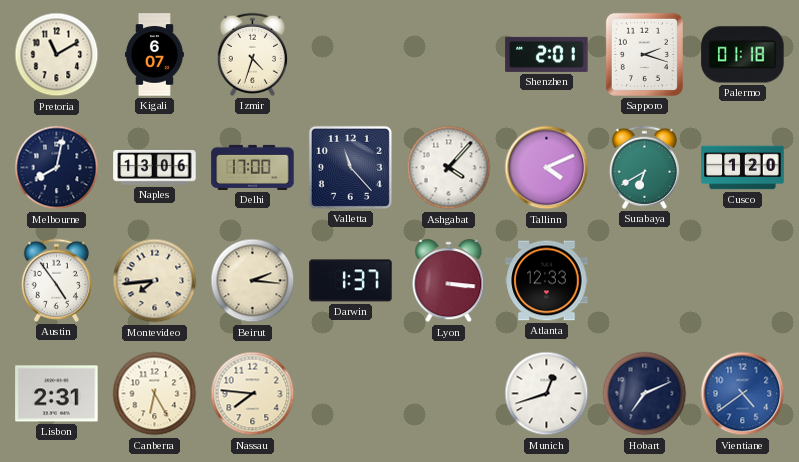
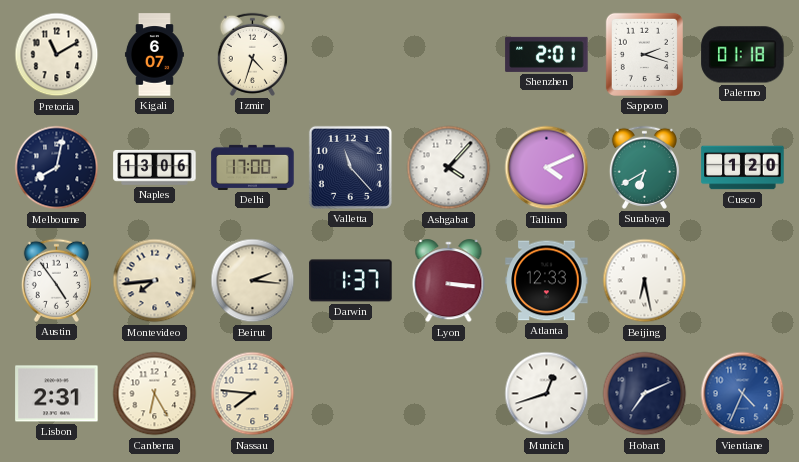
Beijing: none -> 6:28
Vientiane: 4:39 -> 4:34
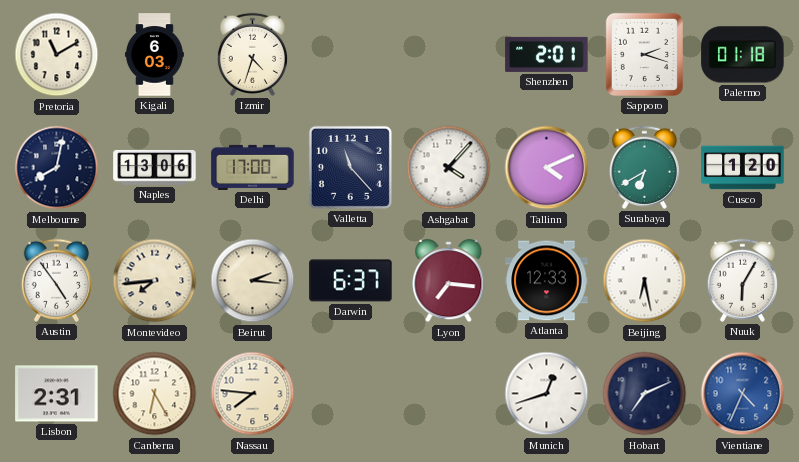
Kigali: 6:07 -> 6:03
Darwin: 1:37 -> 6:37
Lyon: 3:16 -> 7:16
Nuuk: none -> 6:05
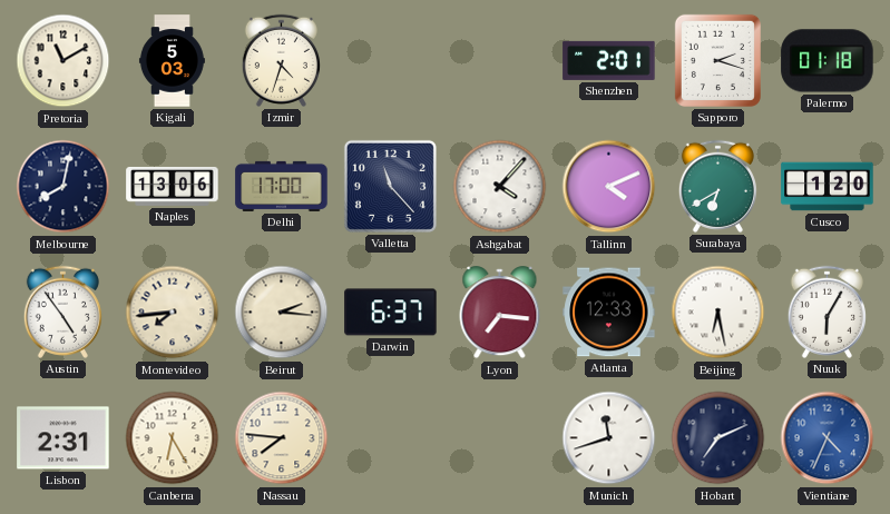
Kigali: 6:03 -> 5:03
Munich: 12:42 -> 11:42
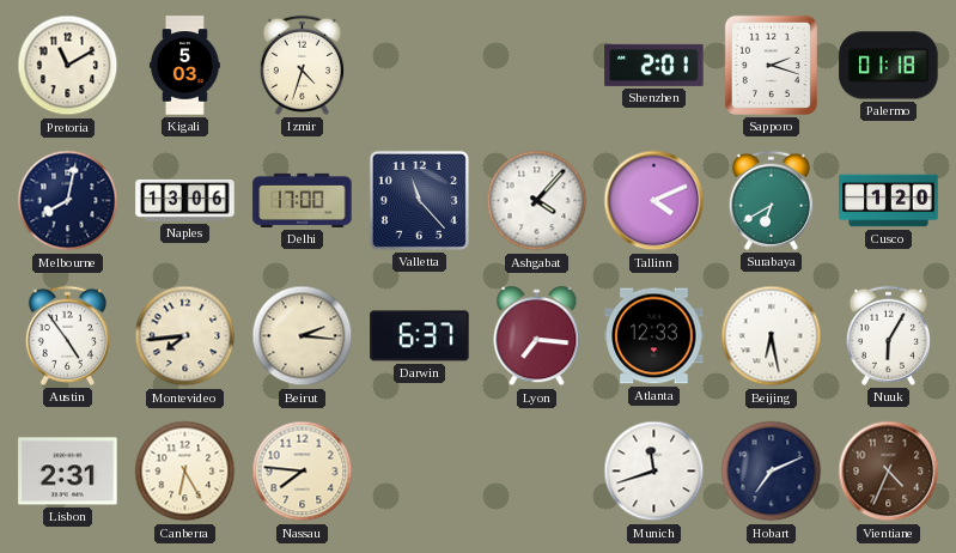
Vientiane dial: blue -> brown
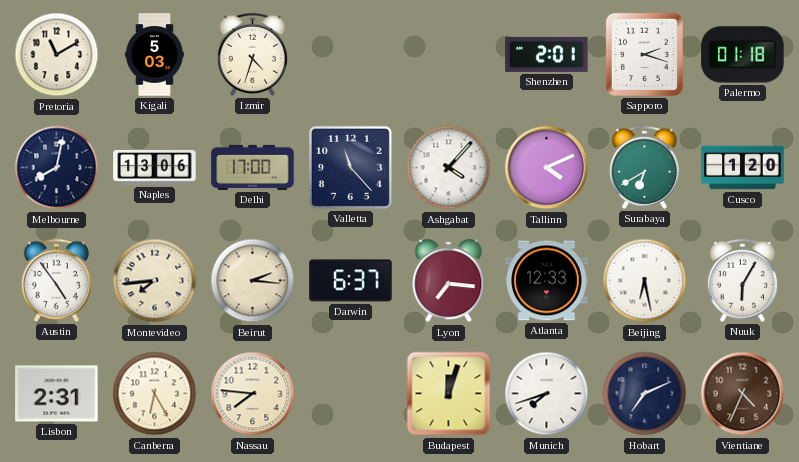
Budapest: none -> 12:03
Munich: 11:42 -> 7:42
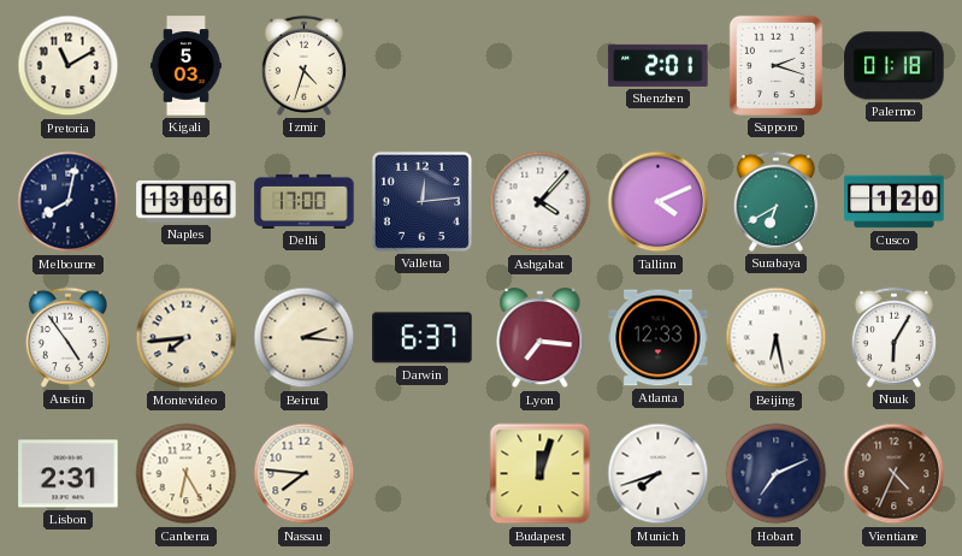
Valletta: 11:23 -> 12:14
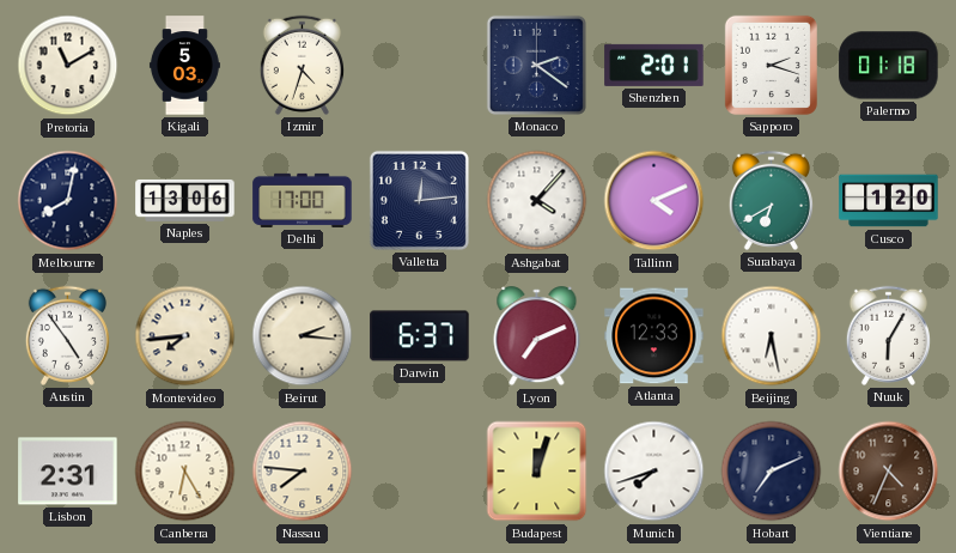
Monaco: none -> 2:21
Lyon: 7:16 -> 7:11
